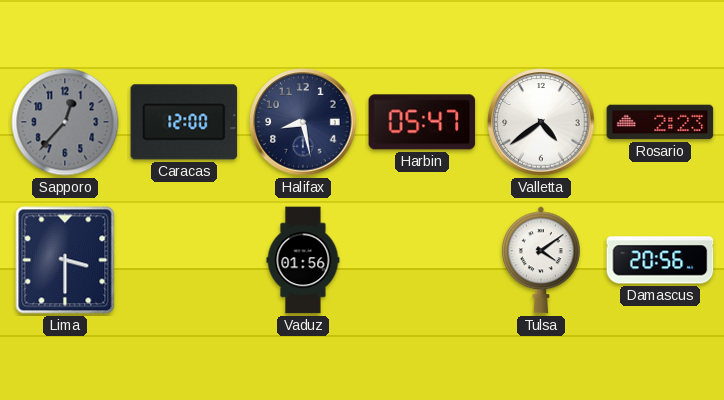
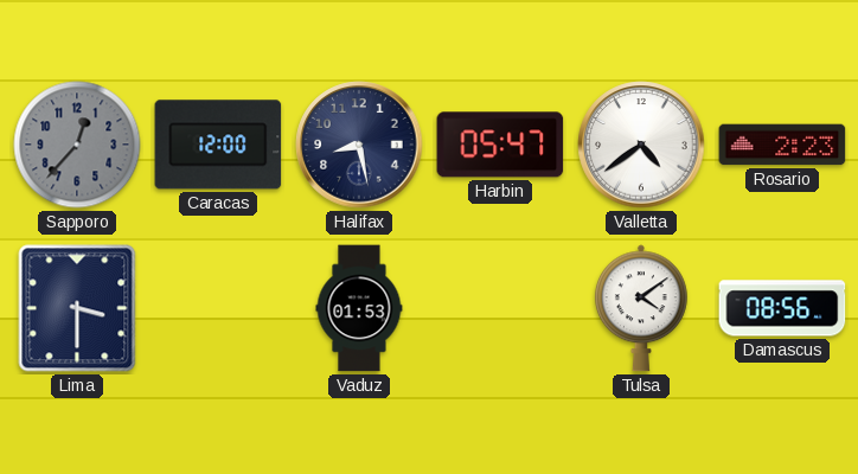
Vaduz: 01:56 -> 01:53
Damascus: 20:56 -> 08:56
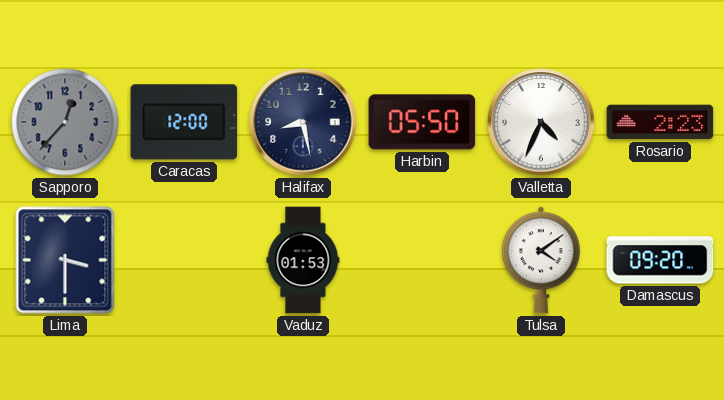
Harbin: 05:47 -> 05:50
Valletta: 4:39 -> 4:34
Damascus: 08:56 -> 09:20
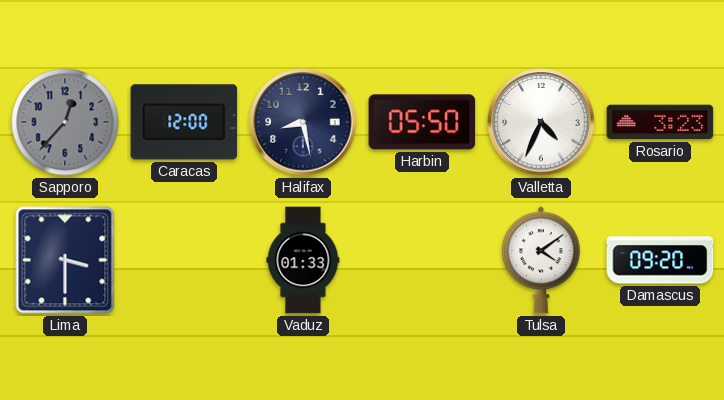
Rosario: 2:23 -> 3:23
Vaduz: 01:53 -> 01:33
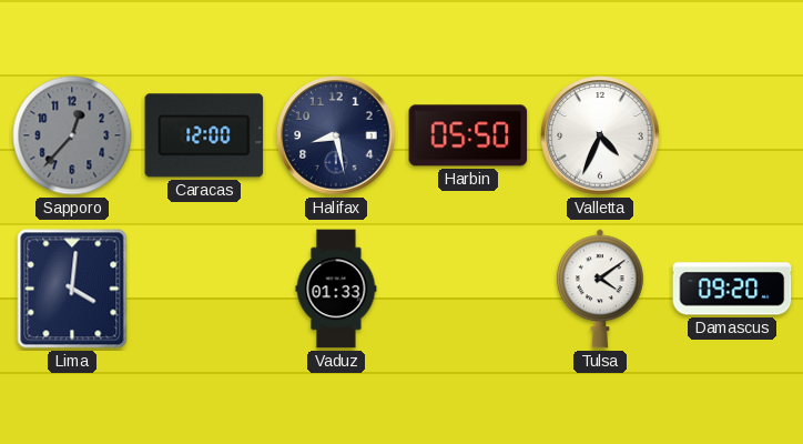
Rosario: 3:23 -> none
Lima: 3:30 -> 4:01
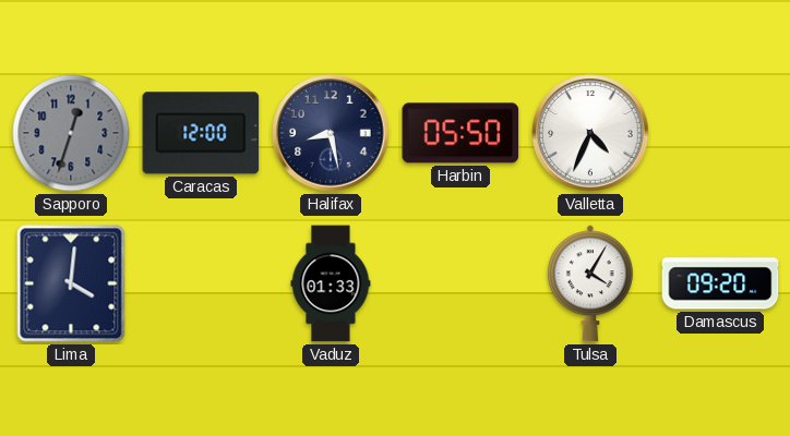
Sapporo: 12:37 -> 12:33
Tulsa: 4:09 -> 4:05
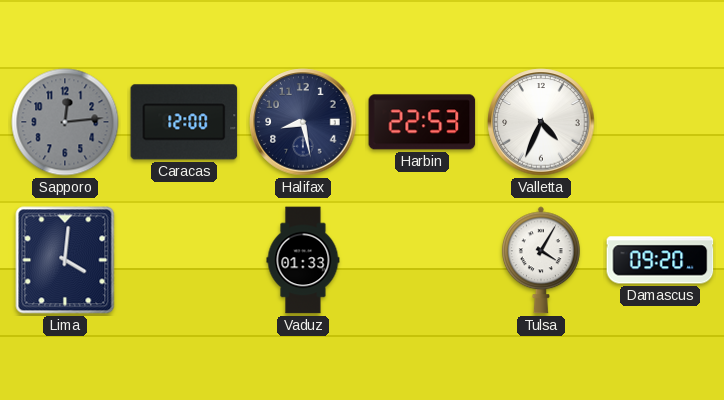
Sapporo: 12:33 -> 12:14
Harbin: 05:50 -> 22:53
